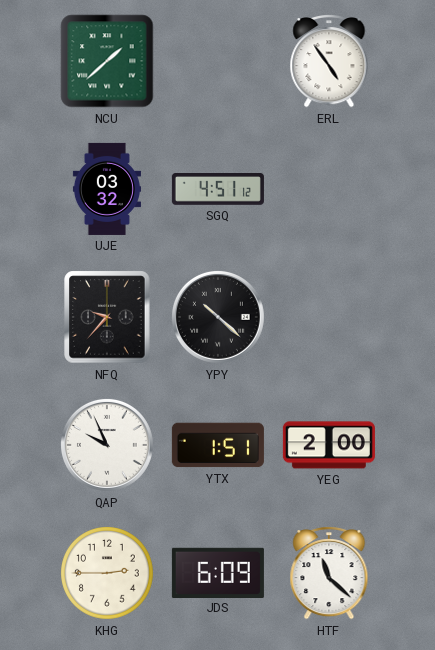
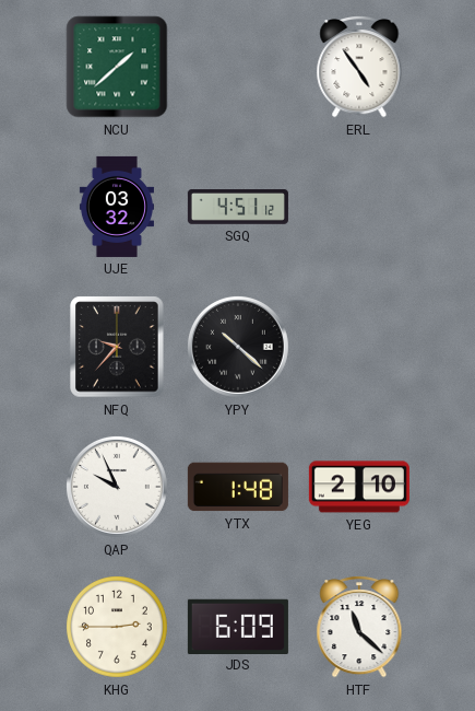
YTX: 1:51 -> 1:48
YEG: 2:00 -> 2:10
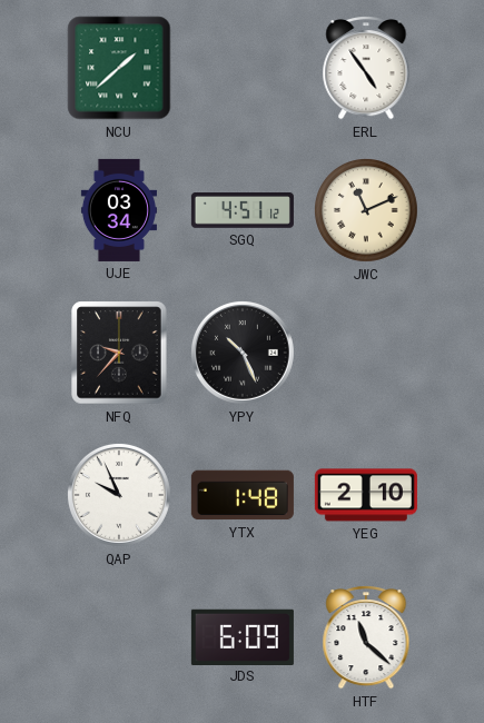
UJE: 03:32 -> 03:34
JWC: none -> 11:11
YPY: 10:22 -> 10:26
KHG: 2:45 -> none
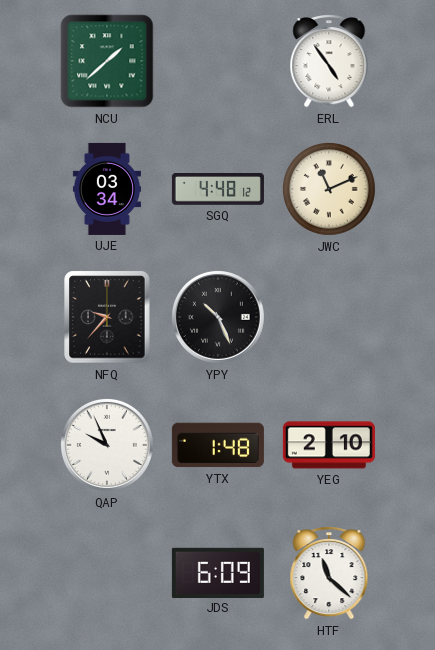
SGQ: 4:51 -> 4:48
